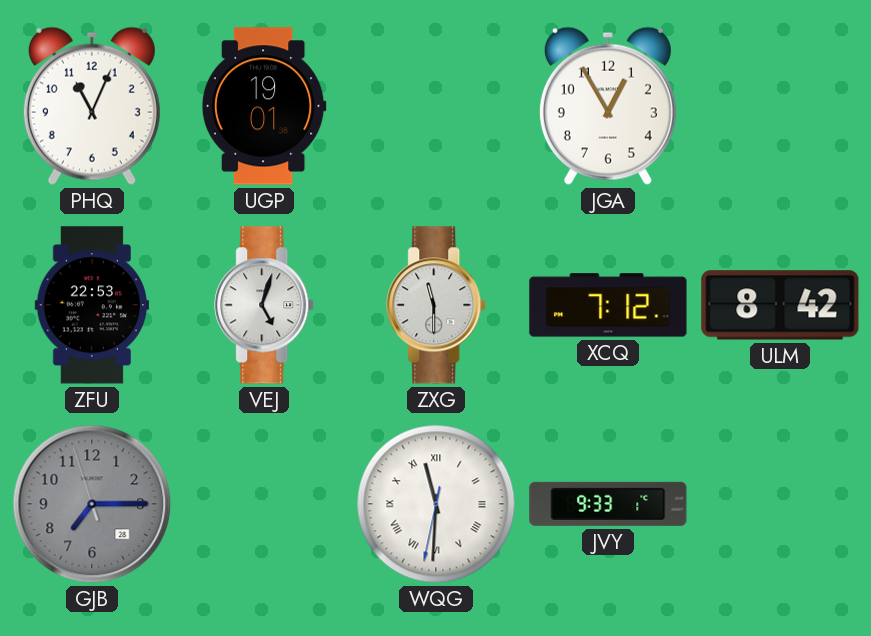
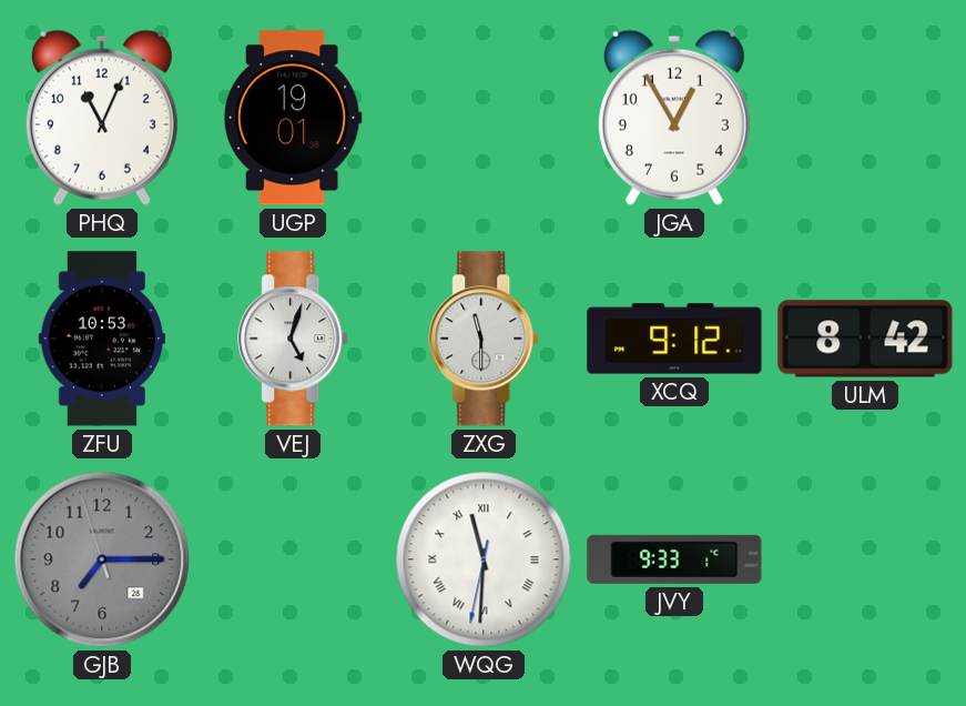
ZFU: 22:53 -> 10:53
XCQ: 7:12 -> 9:12
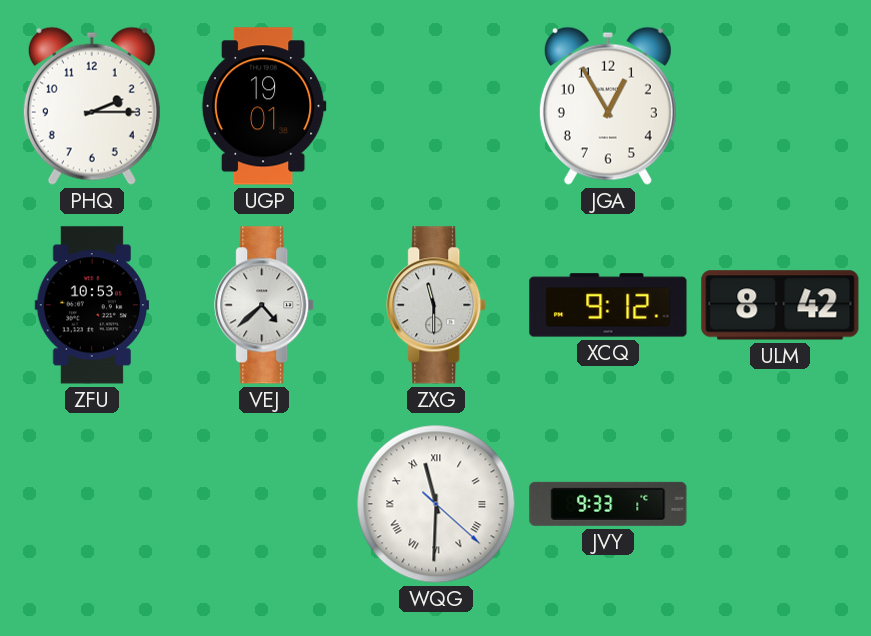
PHQ: 11:04 -> 2:15
VEJ: 5:03 -> 4:38
GJB: 7:14 -> none
WQG: 11:30:32 -> 11:30:22
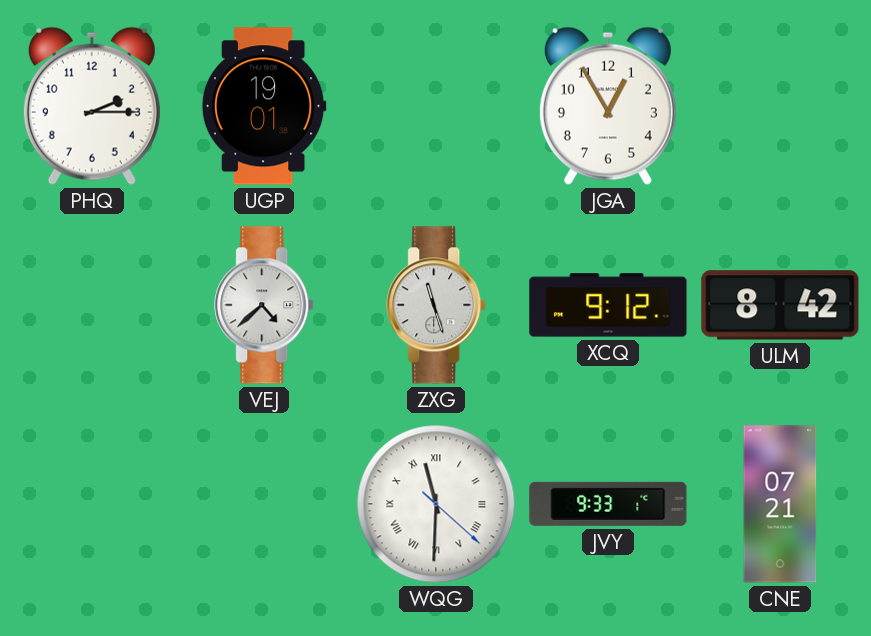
ZFU: 10:53 -> none
ZXG: 11:30 -> 11:27
CNE: none -> 07:21
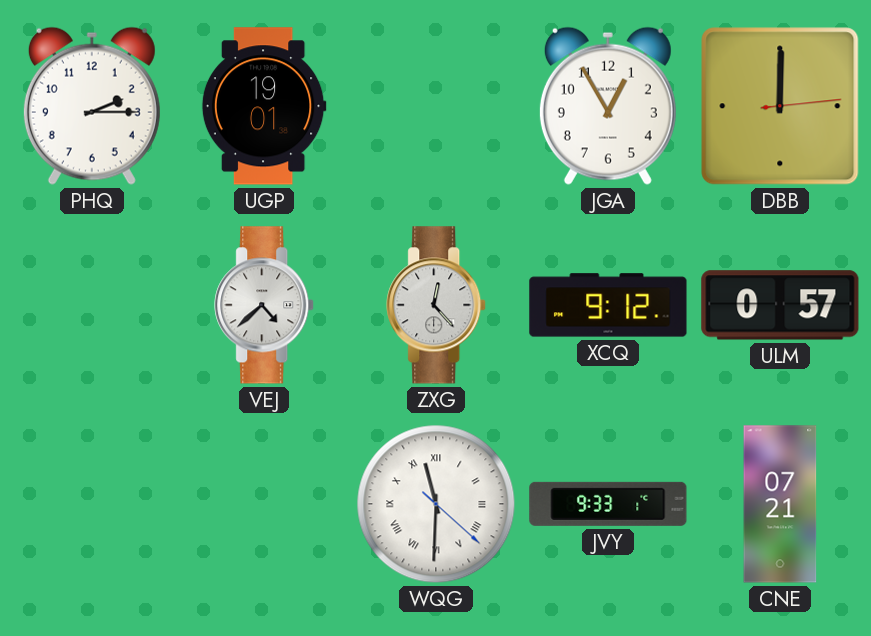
DBB: none -> 12:00
ZXG: 11:27 -> 12:23
ULM: 8:42 -> 0:57
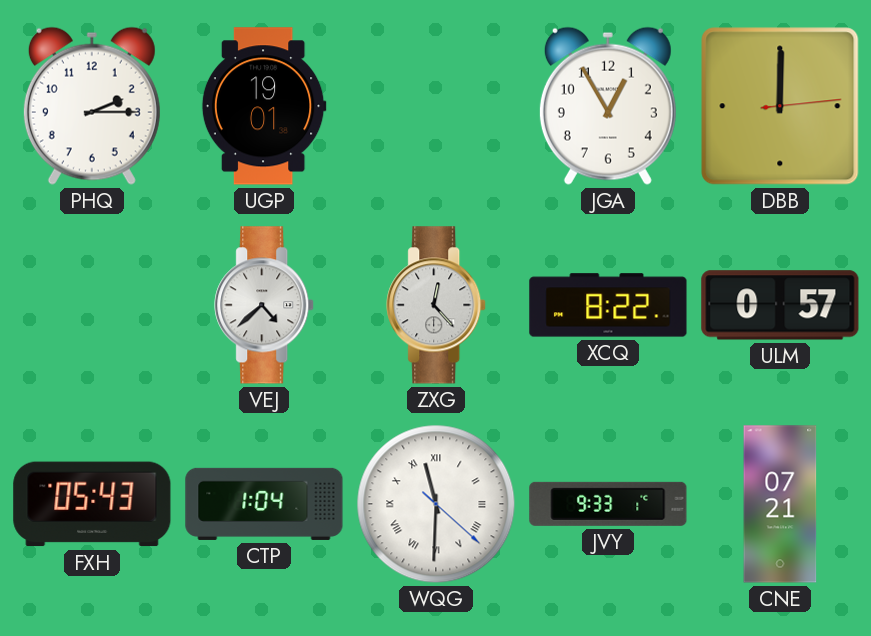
XCQ: 9:12 -> 8:22
FXH: none -> 05:43
CTP: none -> 1:04
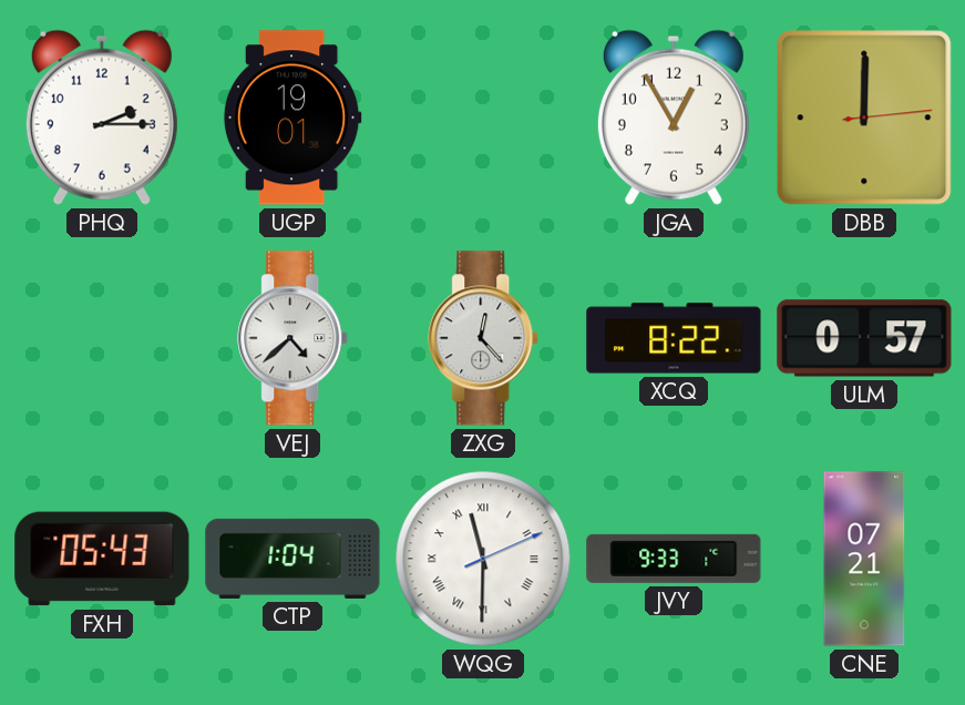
WQG: 11:30:22 -> 11:30:11
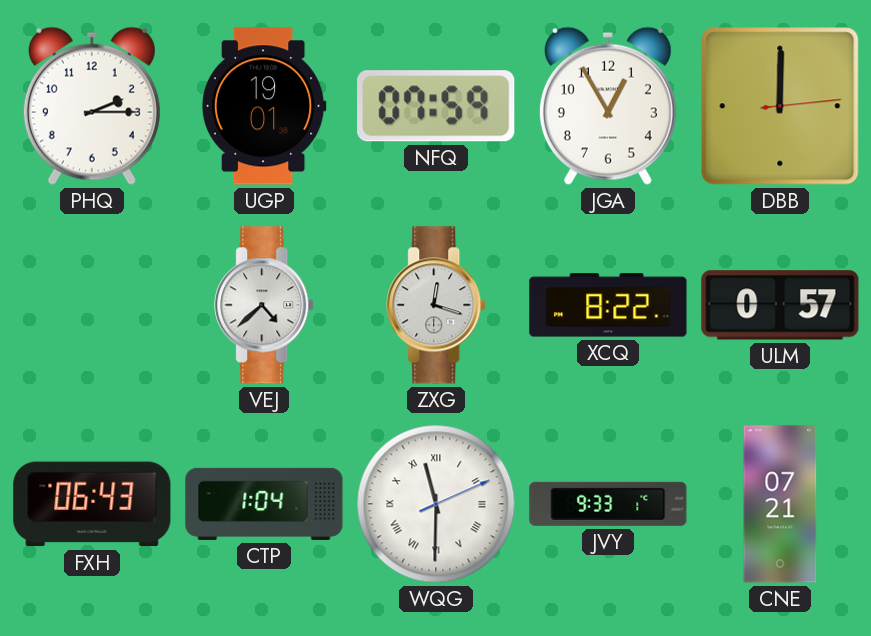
NFQ: none -> 07:59
ZXG: 12:23 -> 12:18
FXH: 05:43 -> 06:43
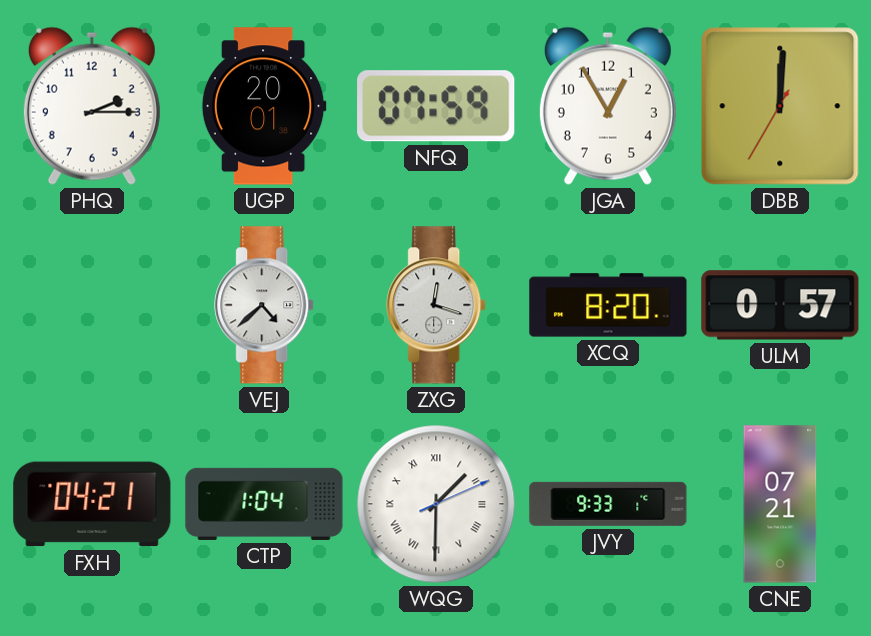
UGP: 19:01 -> 20:01
DBB: 12:00:14 -> 12:00:35
XCQ: 8:22 -> 8:20
FXH: 06:43 -> 04:21
WQG: 11:30 -> 1:30
